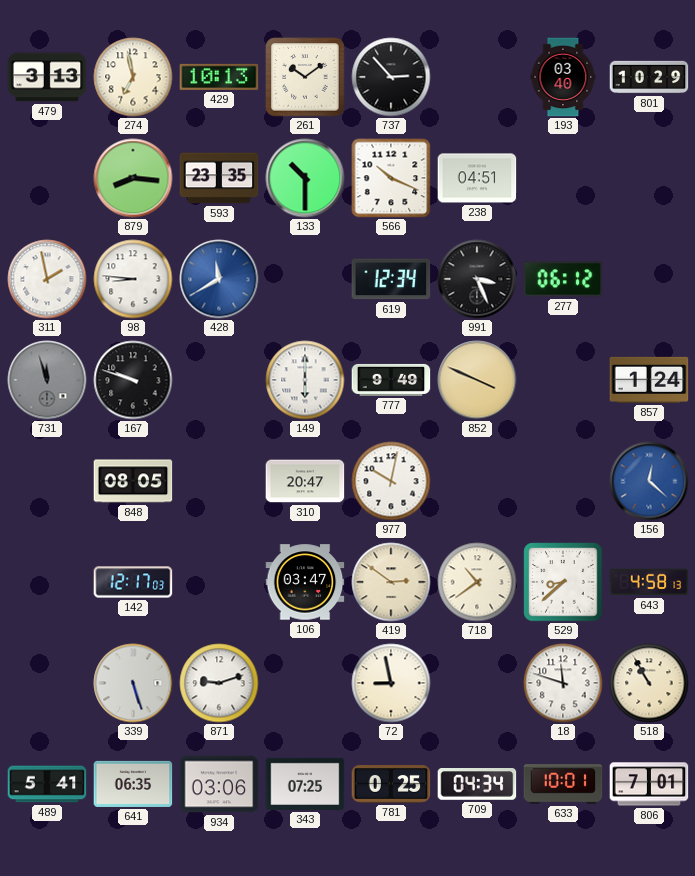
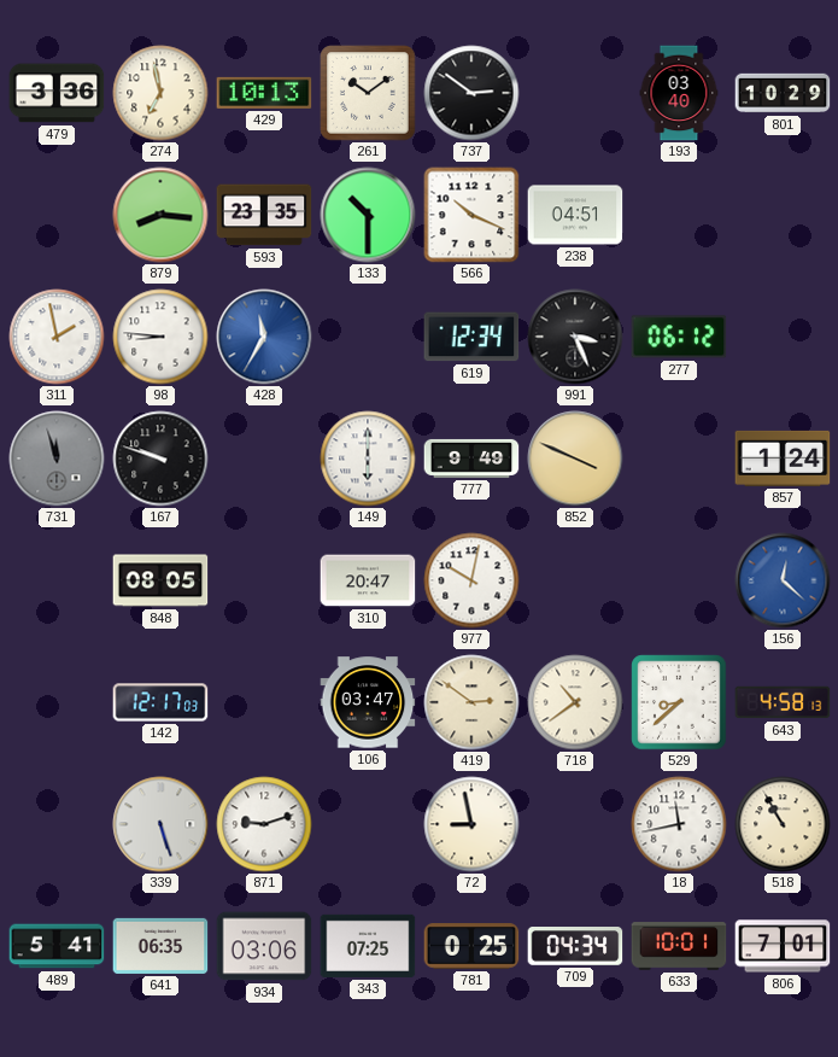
479: 3:13 -> 3:36
737: 2:53 -> 2:51
428: 11:40 -> 11:35
18: 11:48 -> 11:43
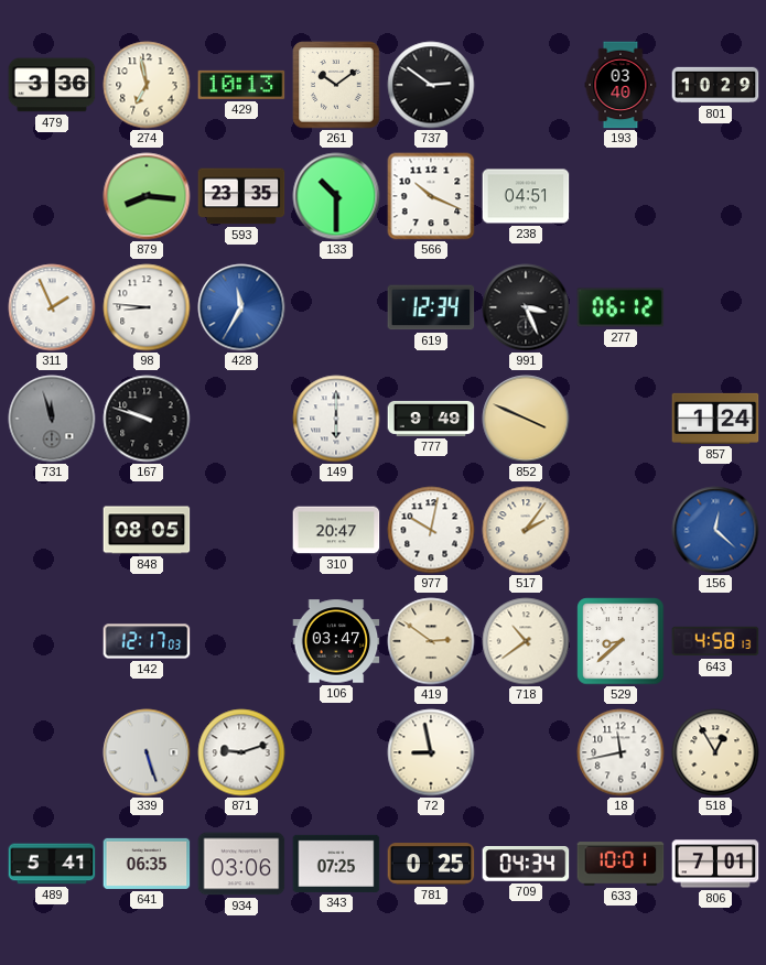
311: 1:58 -> 1:56
517: none -> 2:06
518: 10:55 -> 12:55
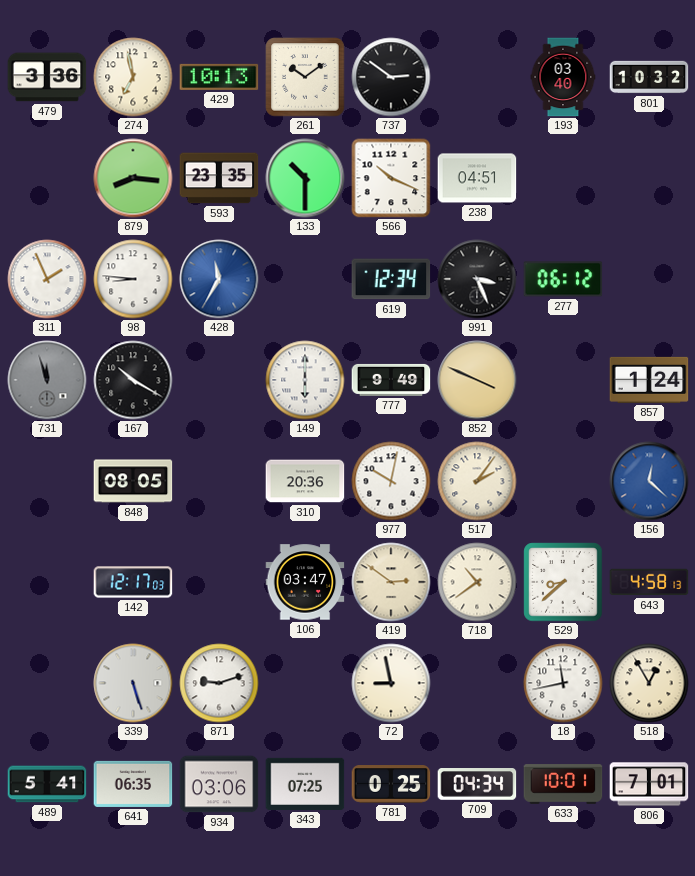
801: 10:29 -> 10:32
167: 9:48 -> 10:20
310: 20:47 -> 20:36
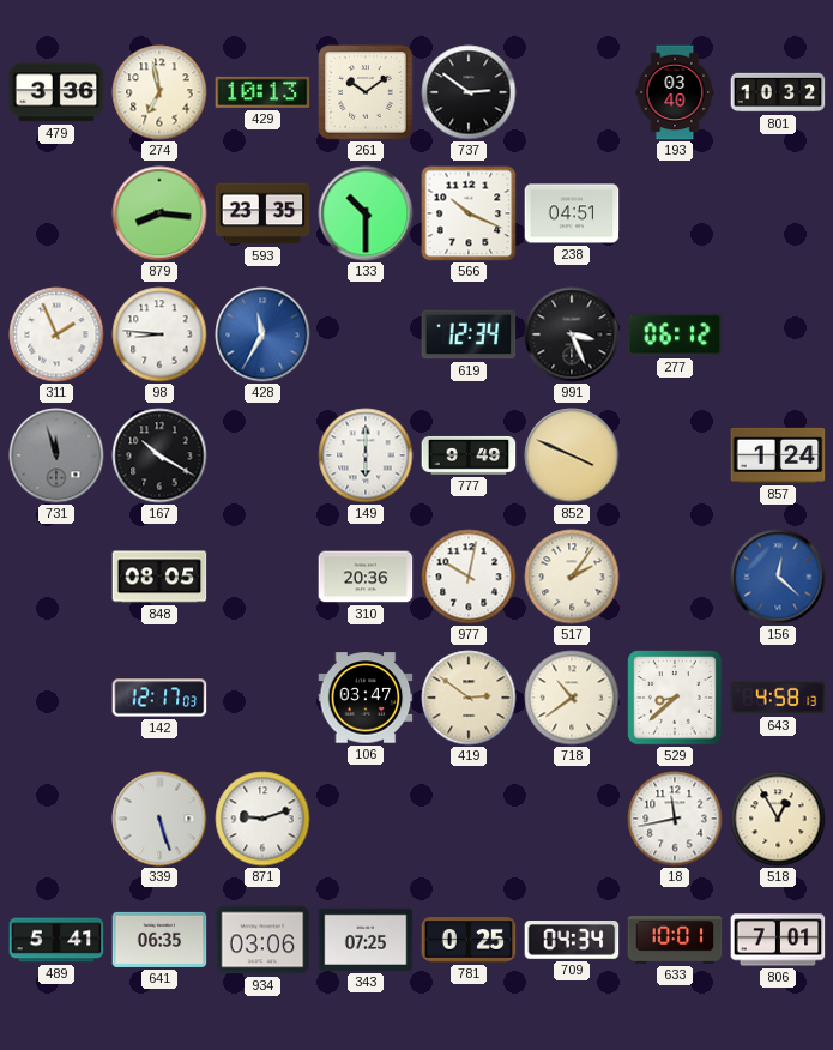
72: 8:58 -> none
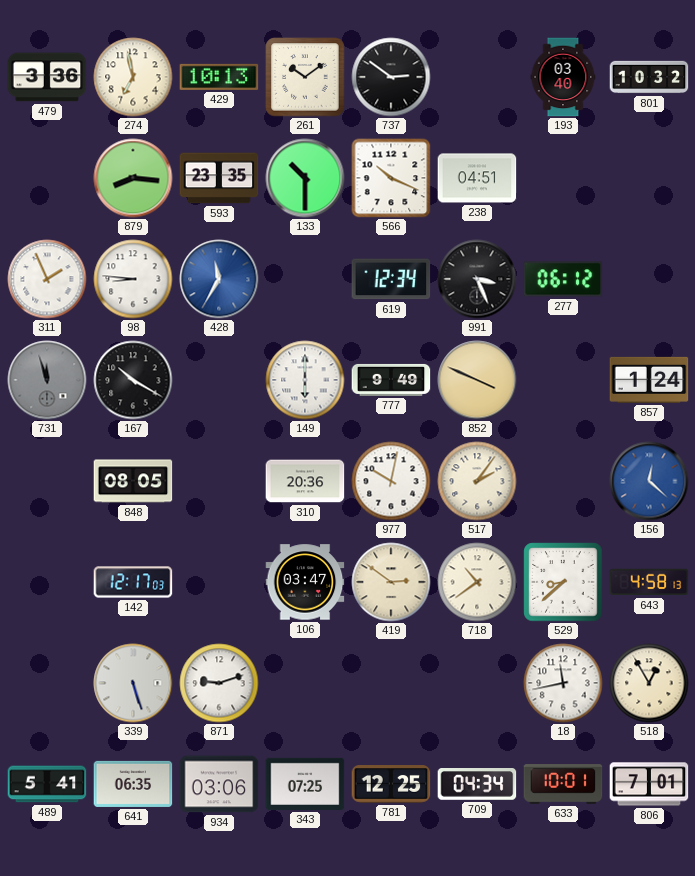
781: 0:25 -> 12:25
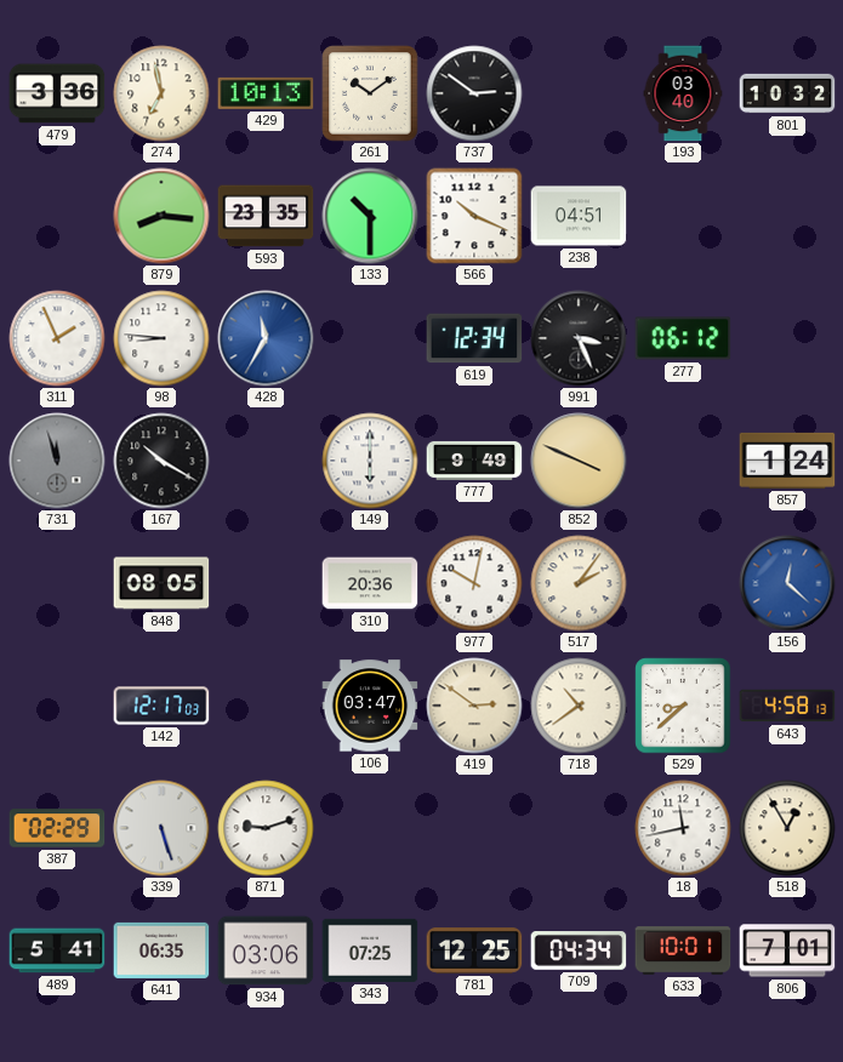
387: none -> 02:29
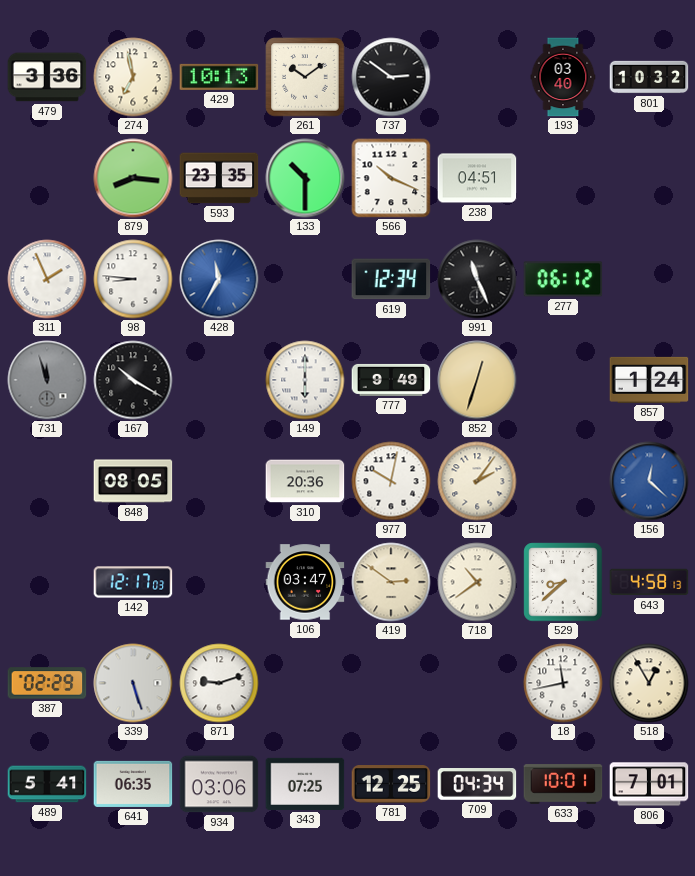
991: 3:26 -> 11:26
852: 3:49 -> 12:33
